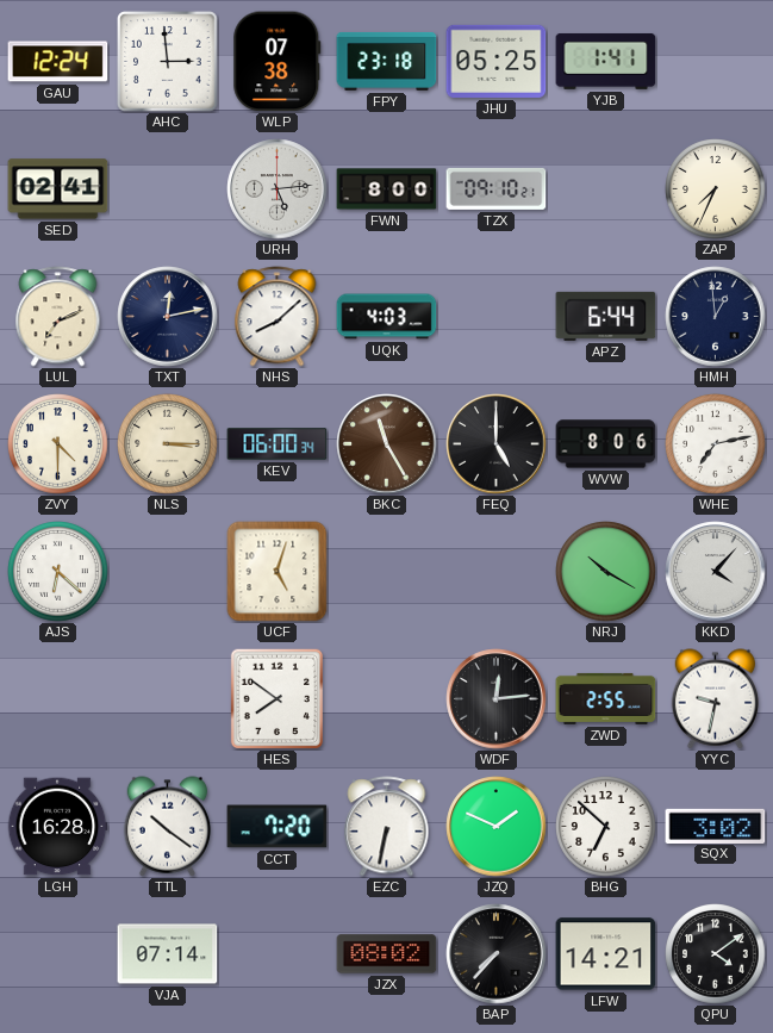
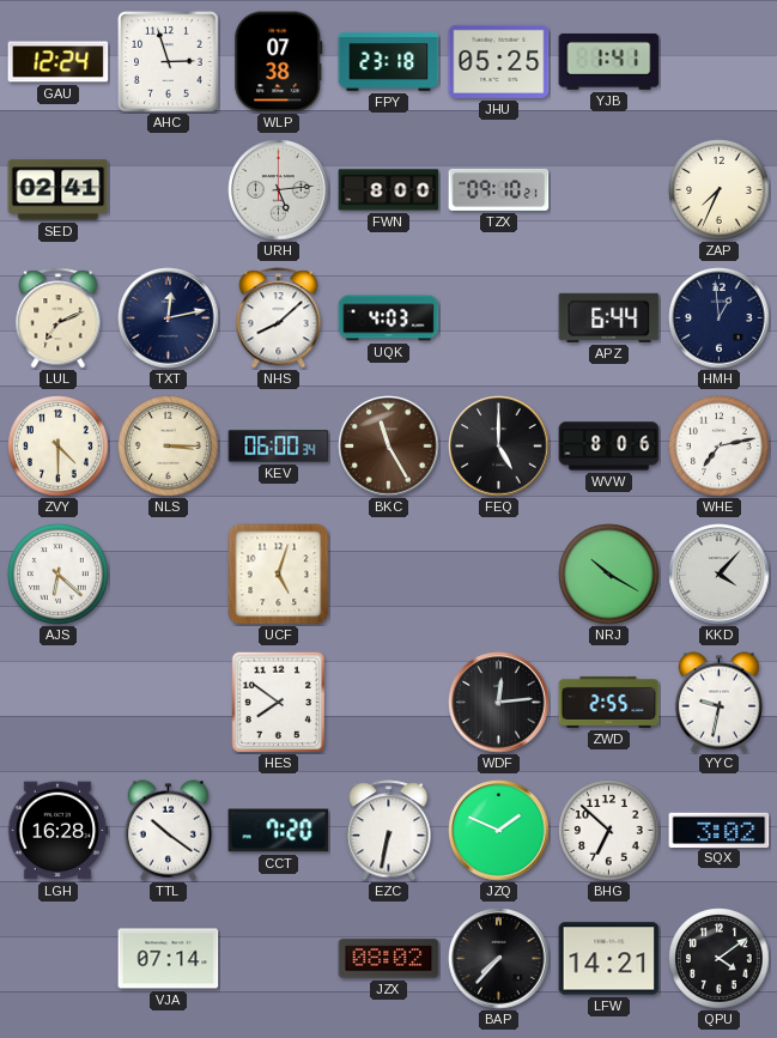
AHC: 2:59 -> 2:57
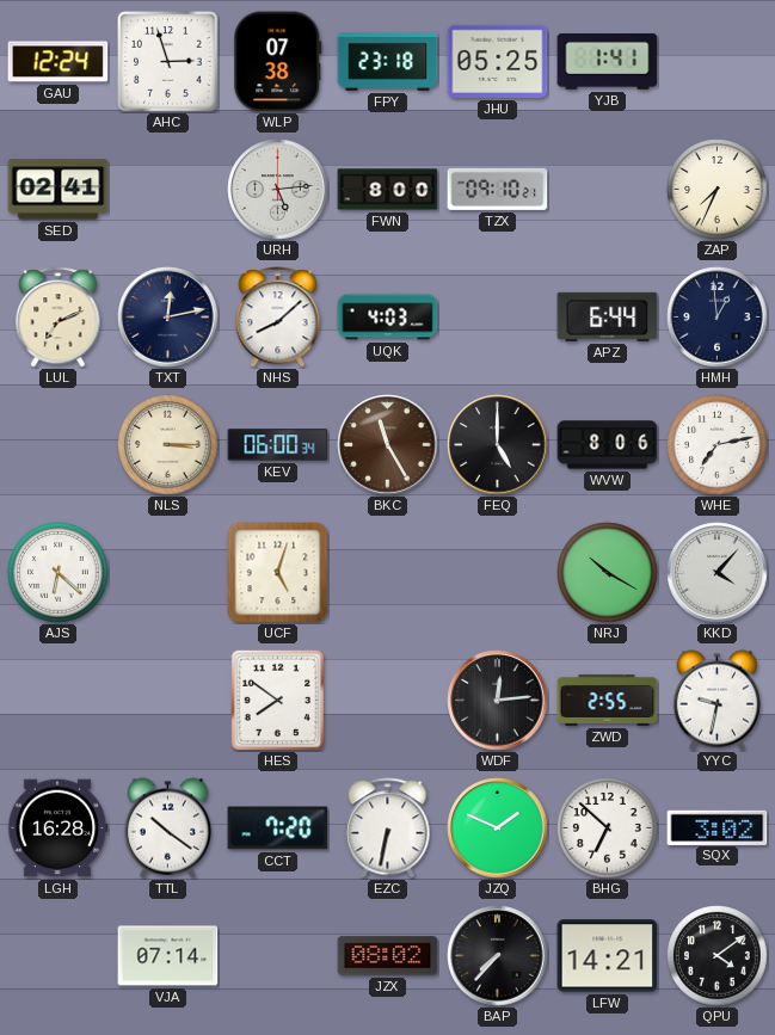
ZVY: 4:30 -> none
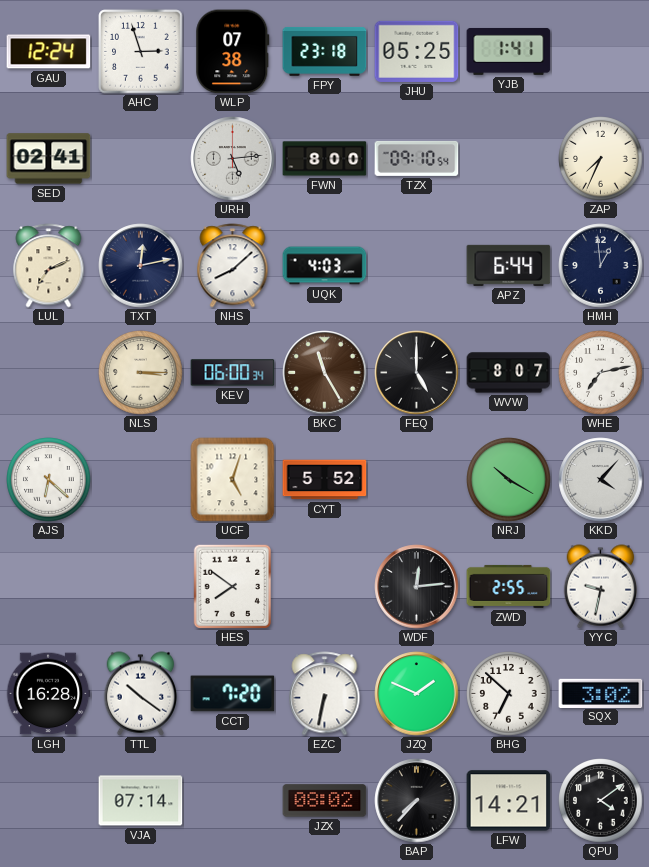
TZX: 09:10:21 -> 09:10:54
WVW: 8:06 -> 8:07
CYT: none -> 5:52
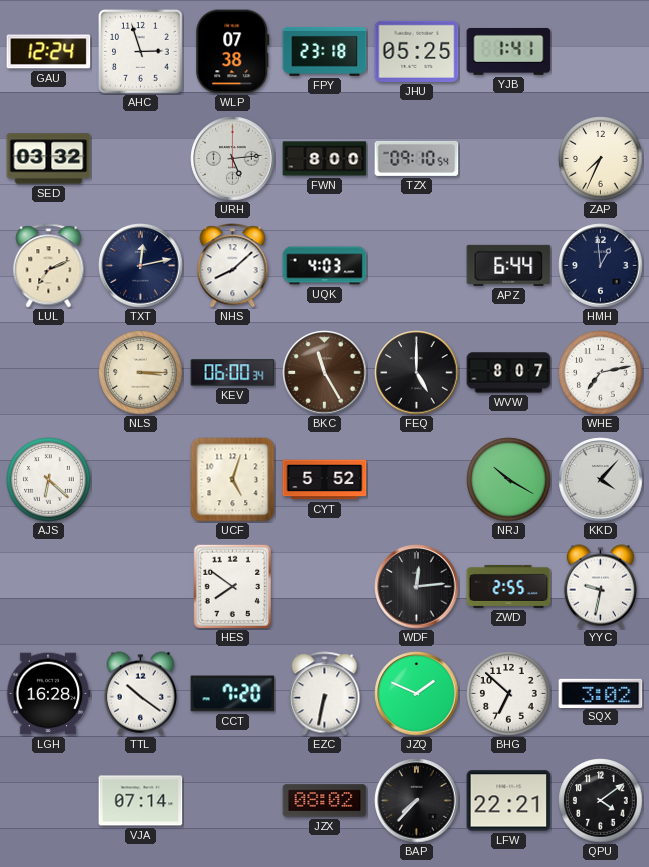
SED: 02:41 -> 03:32
LFW: 14:21 -> 22:21
